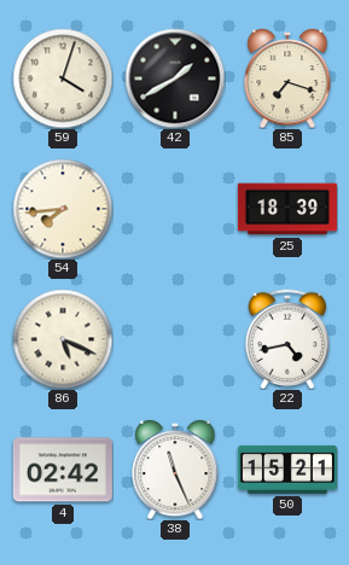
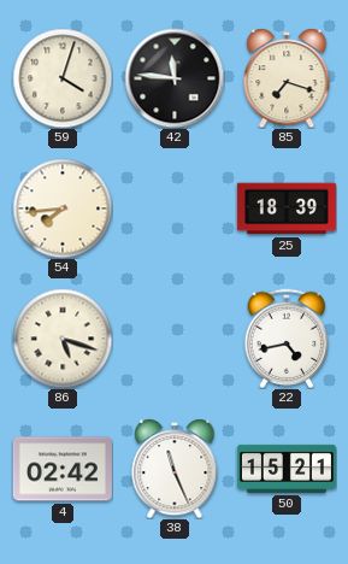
42: 1:40 -> 11:46
86: 5:19 -> 5:18
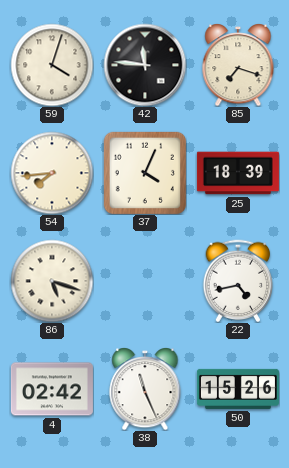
37: none -> 4:04
50: 15:21 -> 15:26
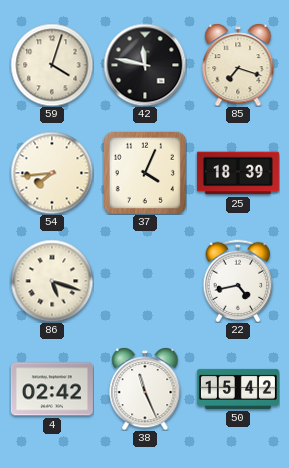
42: 11:46 -> 11:47
50: 15:26 -> 15:42
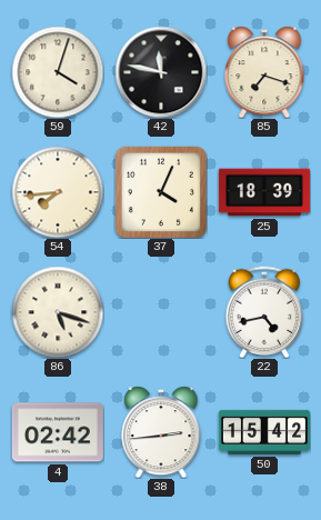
38: 11:26 -> 2:44
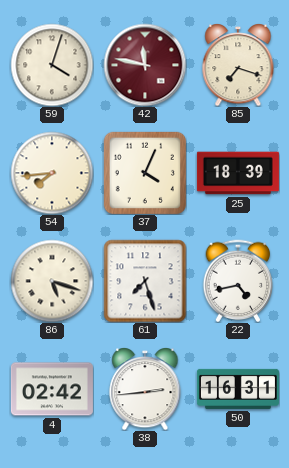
42 dial: black -> burgundy
61: none -> 7:27
50: 15:42 -> 16:31
